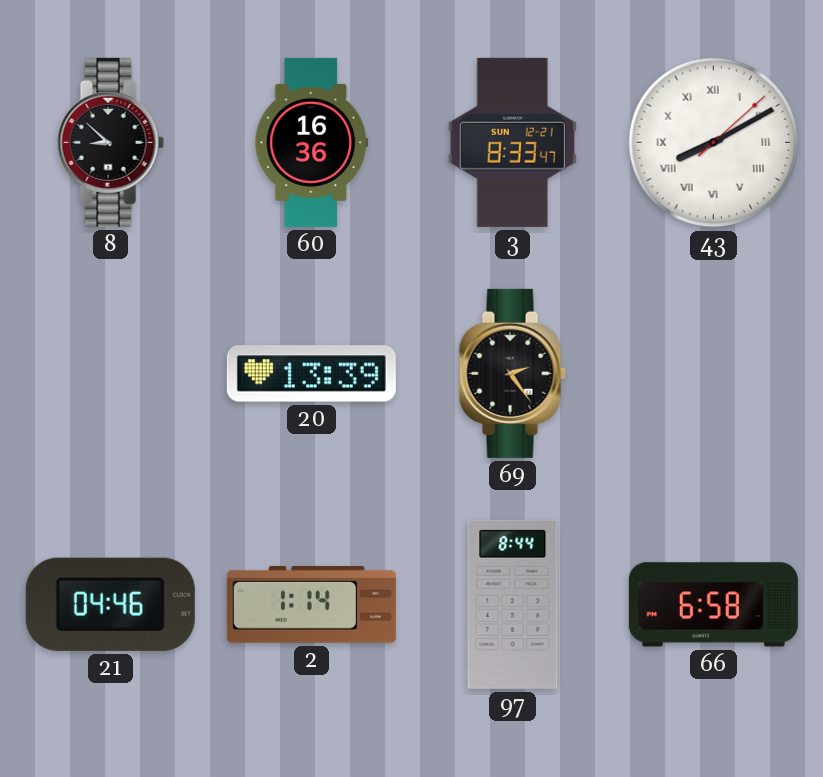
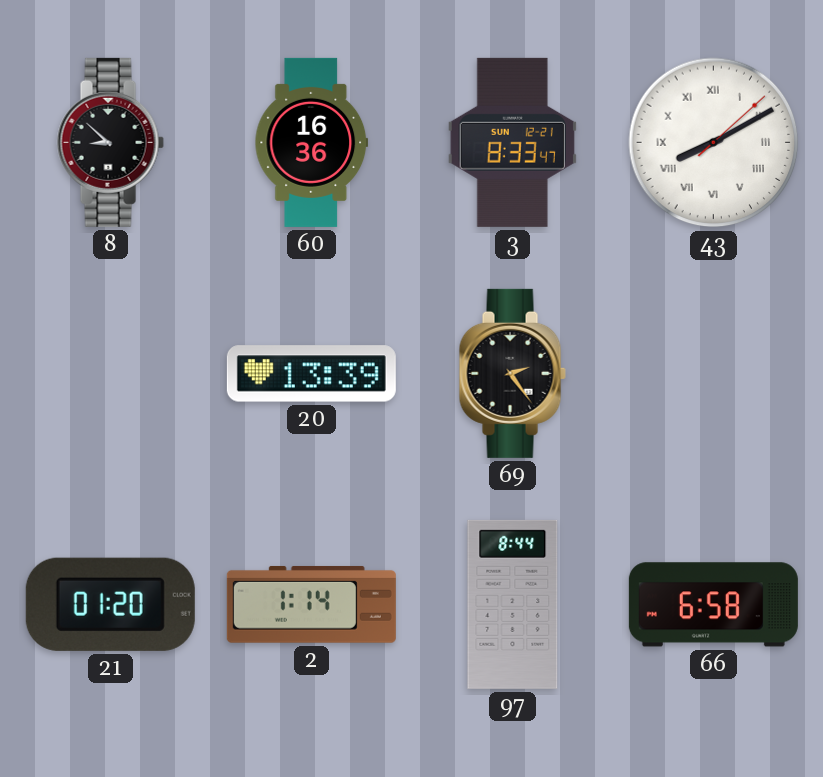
21: 04:46 -> 01:20
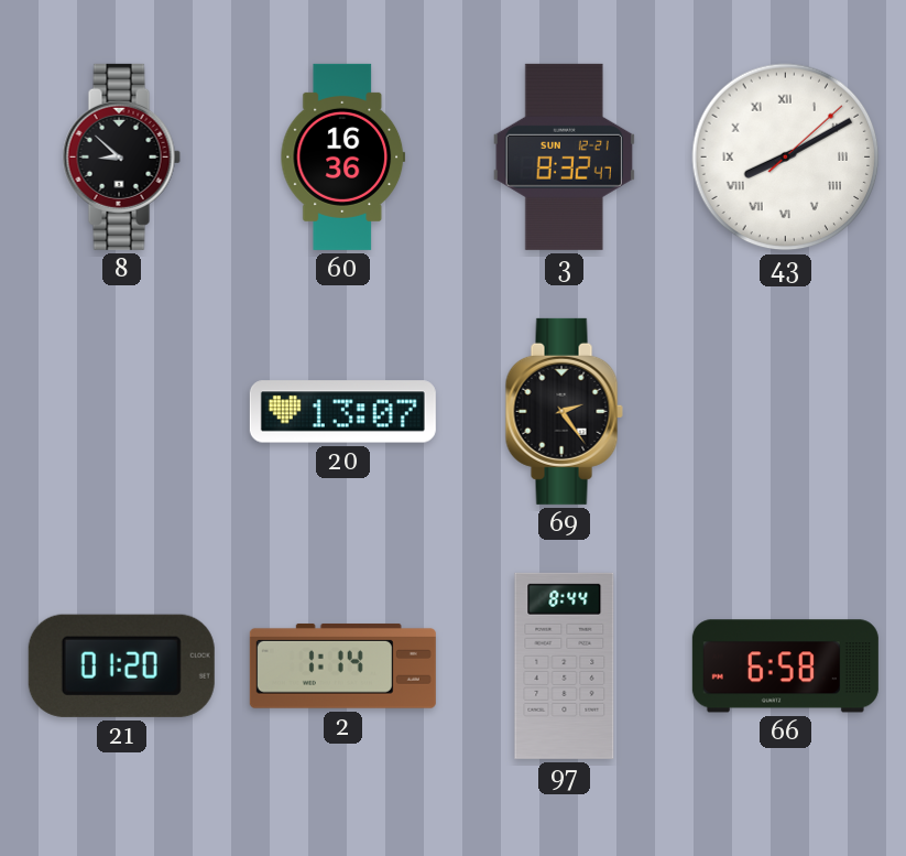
3: 8:33 -> 8:32
20: 13:39 -> 13:07
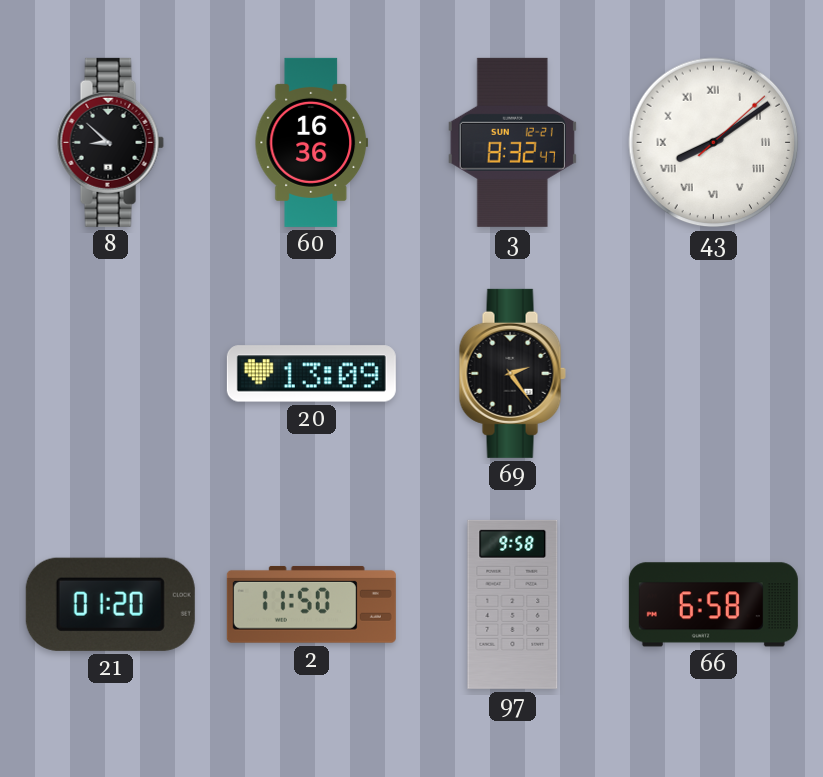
43: 8:10 -> 8:09
20: 13:07 -> 13:09
2: 1:14 -> 11:50
97: 8:44 -> 9:58
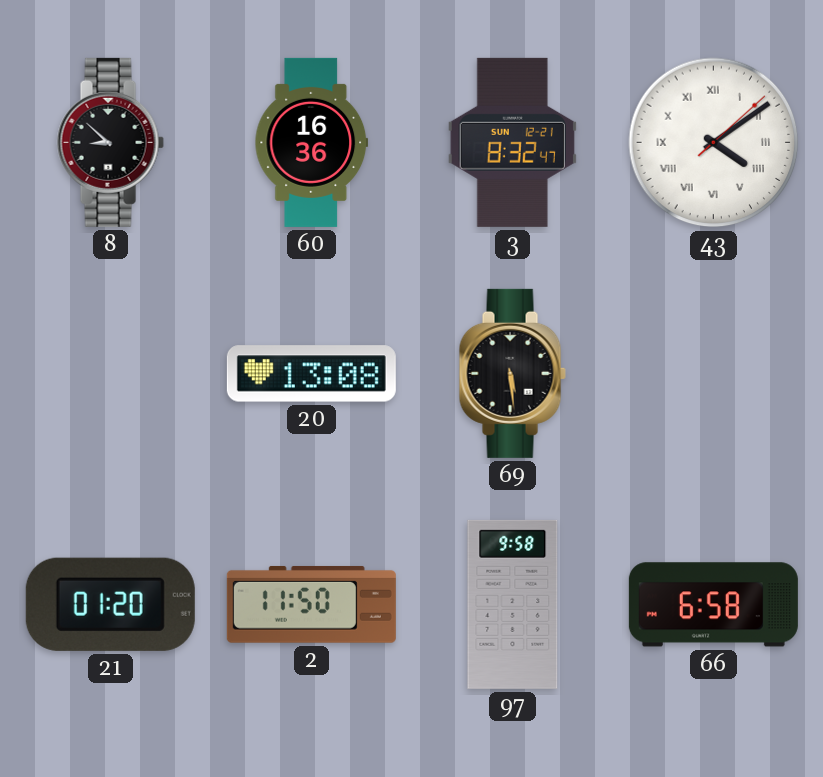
43: 8:09 -> 4:09
20: 13:09 -> 13:08
69: 2:24 -> 5:29
